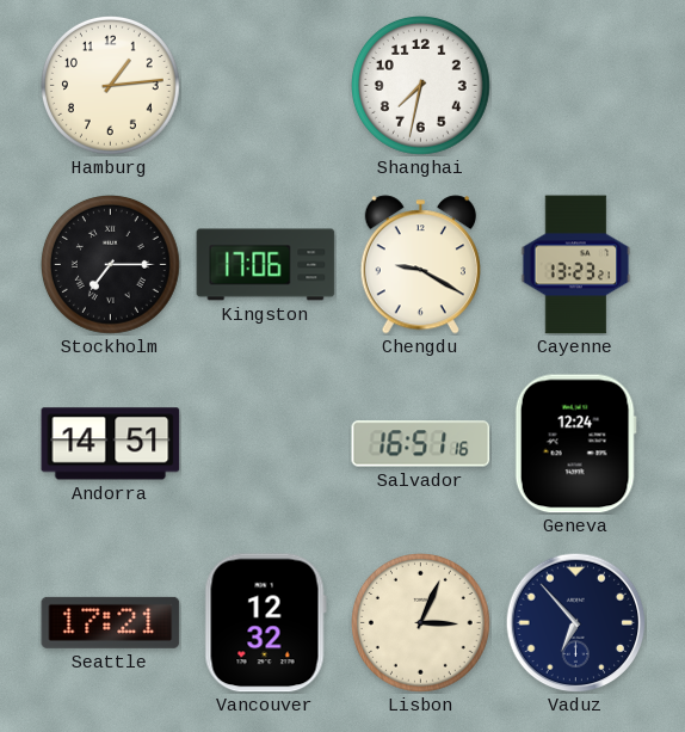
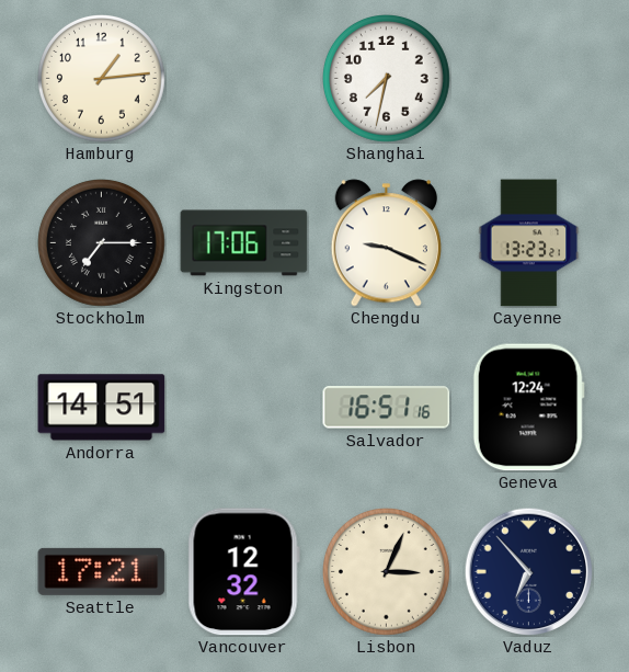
Chengdu: 9:20 -> 9:19
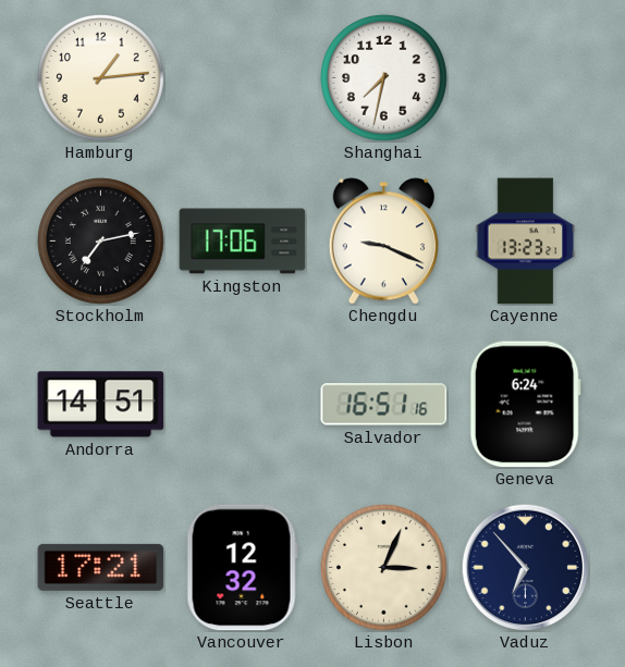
Stockholm: 7:15 -> 7:13
Geneva: 12:24 -> 6:24
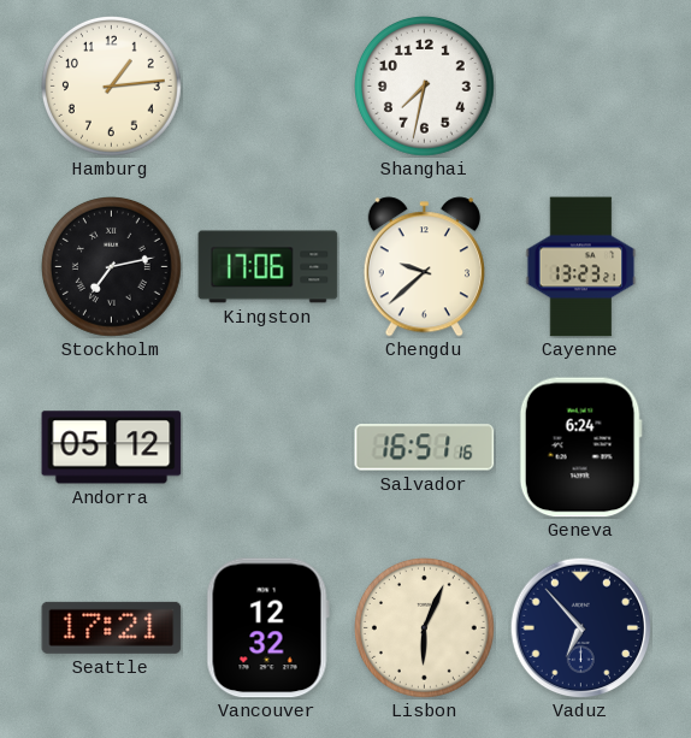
Chengdu: 9:19 -> 9:38
Andorra: 14:51 -> 05:12
Lisbon: 3:04 -> 6:04
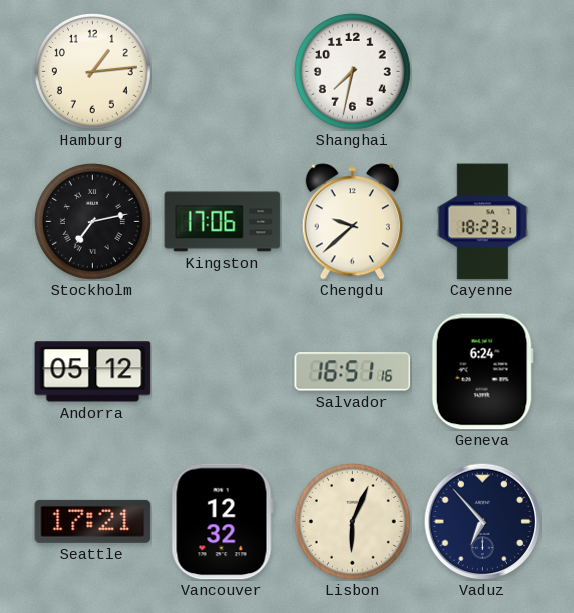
Cayenne: 13:23 -> 18:23
